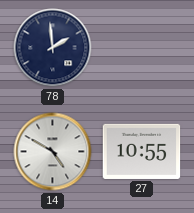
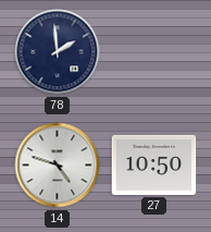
14: 4:50 -> 4:48
27: 10:55 -> 10:50
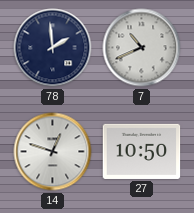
7: none -> 10:41
14: 4:48 -> 12:48
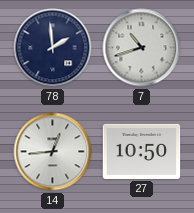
7: 10:41 -> 10:42
14: 12:48 -> 12:44
